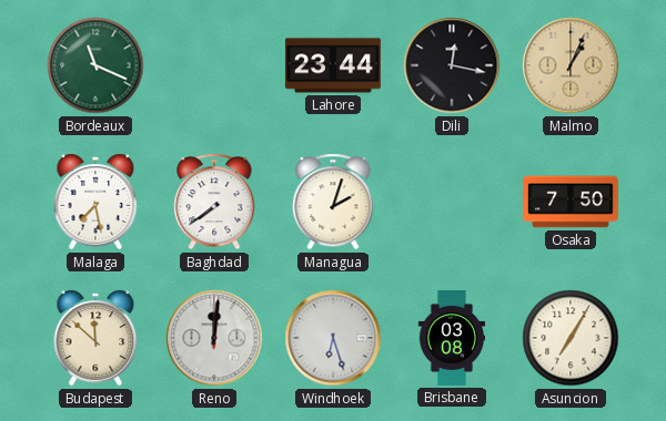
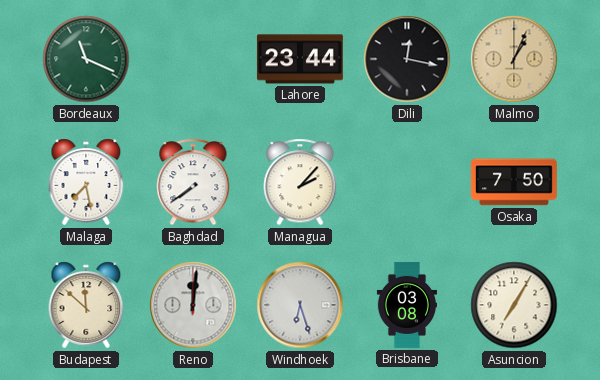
Managua: 2:03 -> 2:07
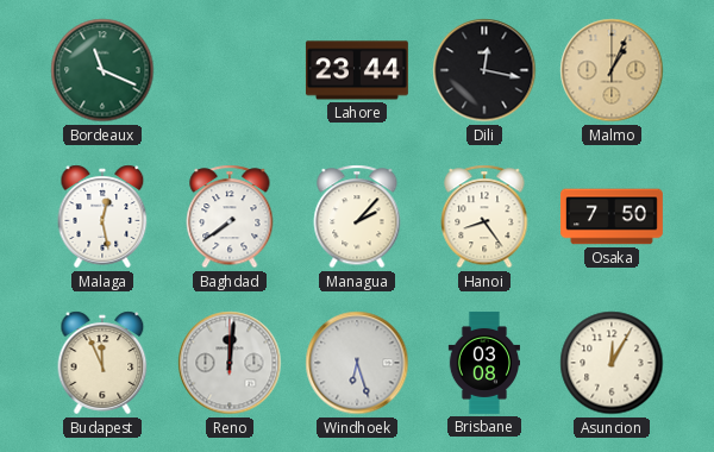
Malaga: 7:28 -> 12:28
Hanoi: none -> 8:24
Budapest: 11:52 -> 11:56
Asuncion: 7:05 -> 12:05
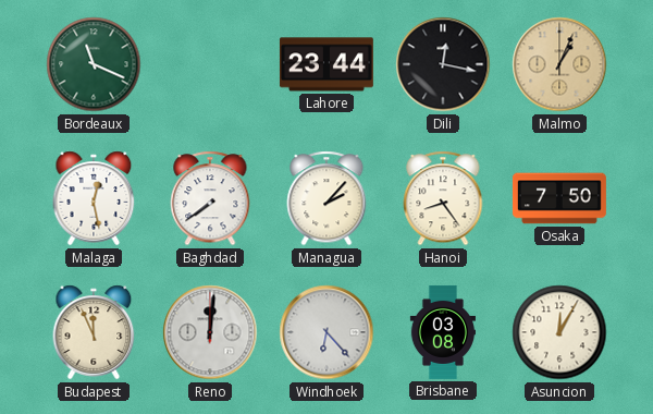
Windhoek: 6:27 -> 6:23
